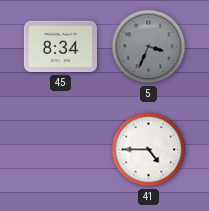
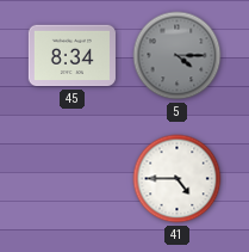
5: 3:34 -> 4:15
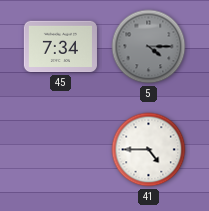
45: 8:34 -> 7:34
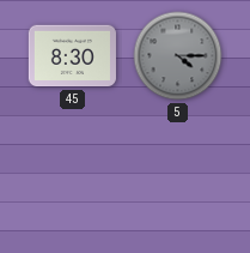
45: 7:34 -> 8:30
41: 4:45 -> none
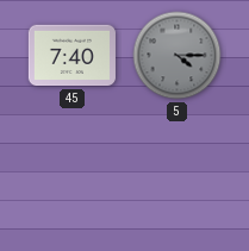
45: 8:30 -> 7:40
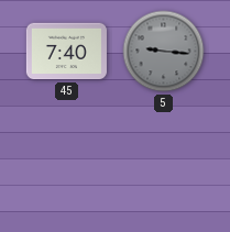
5: 4:15 -> 9:16
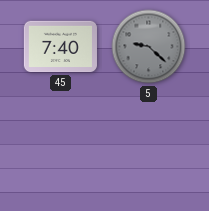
5: 9:16 -> 9:22
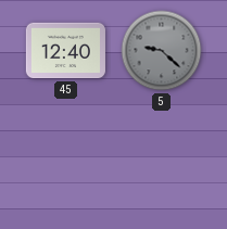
45: 7:40 -> 12:40
